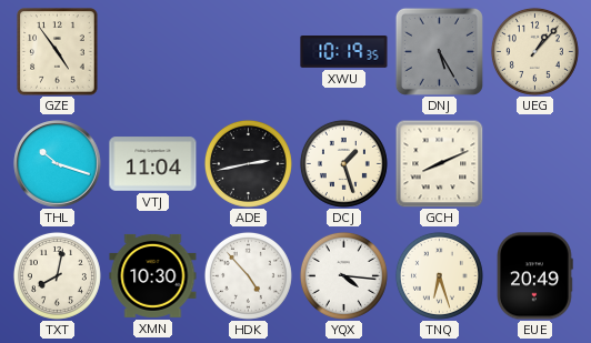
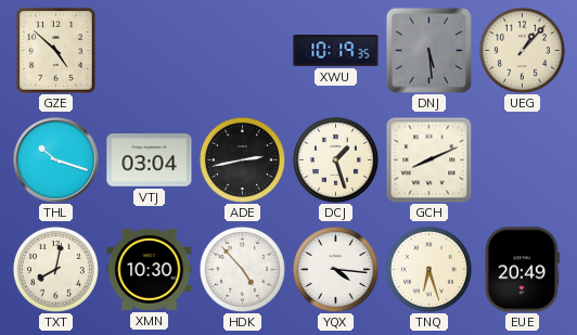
GZE: 4:54 -> 4:52
DNJ: 5:25 -> 5:29
VTJ: 11:04 -> 03:04
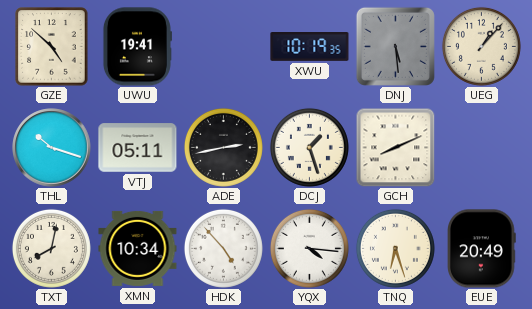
UWU: none -> 19:41
VTJ: 03:04 -> 05:11
XMN: 10:30 -> 10:34
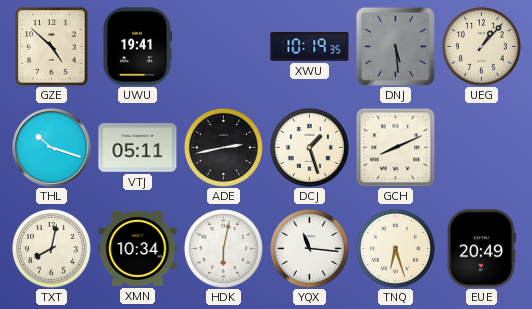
HDK: 4:53 -> 6:02
YQX: 4:16 -> 11:16
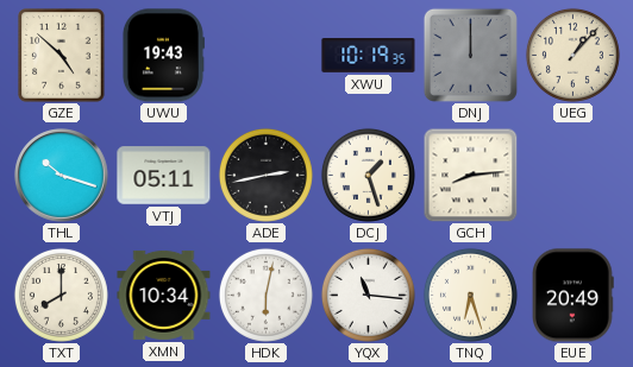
UWU: 19:41 -> 19:43
DNJ: 5:29 -> 12:00
GCH: 8:11 -> 8:14
TXT: 8:02 -> 8:00
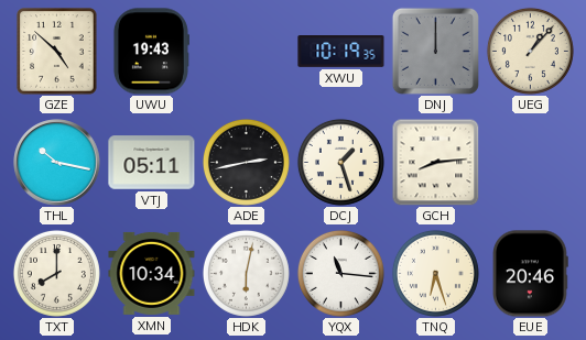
THL: 10:18 -> 10:17
EUE: 20:49 -> 20:46
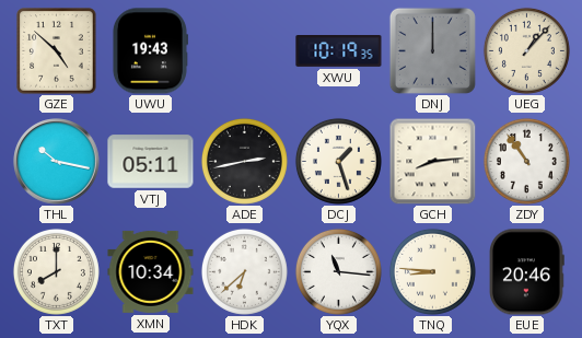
ZDY: none -> 10:54
HDK: 6:02 -> 6:38
TNQ: 6:27 -> 8:46
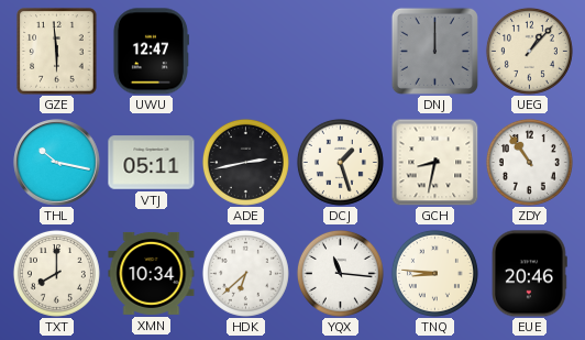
GZE: 4:52 -> 5:59
UWU: 19:43 -> 12:47
XWU: 10:19 -> none
GCH: 8:14 -> 8:32
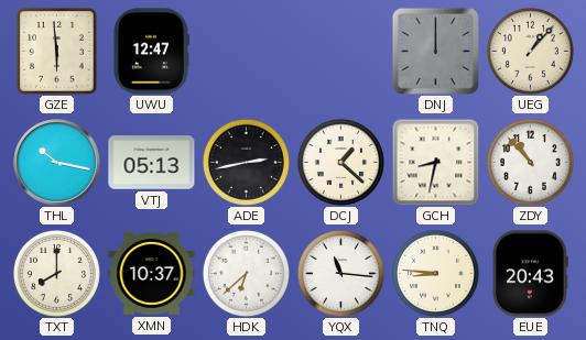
VTJ: 05:11 -> 05:13
DCJ: 1:27 -> 1:22
ZDY: 10:54 -> 10:53
XMN: 10:34 -> 10:37
EUE: 20:46 -> 20:43
